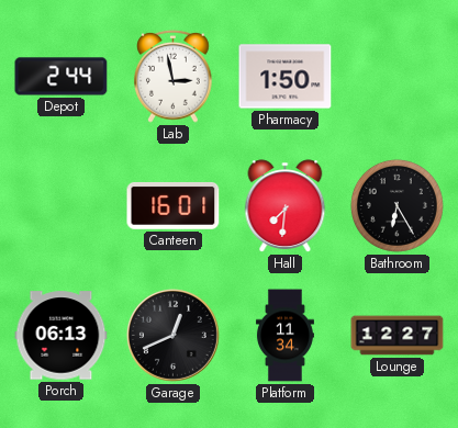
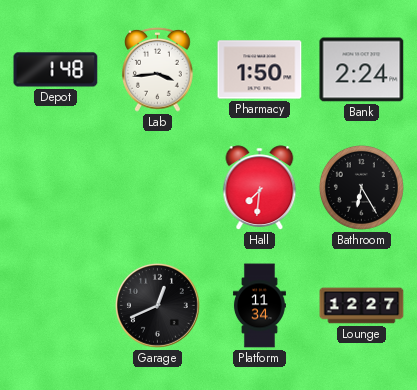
Depot: 2:44 -> 1:48
Lab: 2:58 -> 3:44
Bank: none -> 2:24
Canteen: 16:01 -> none
Porch: 06:13 -> none
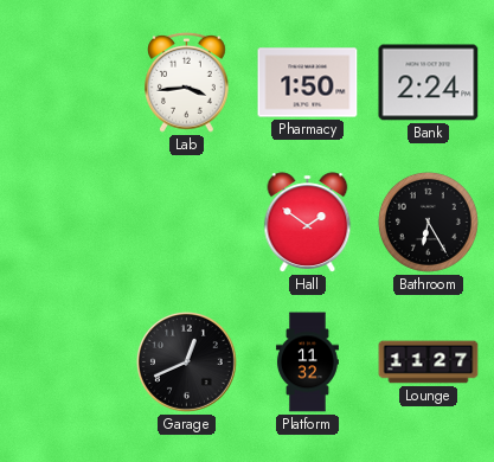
Depot: 1:48 -> none
Hall: 7:31 -> 1:51
Platform: 11:34 -> 11:32
Lounge: 12:27 -> 11:27
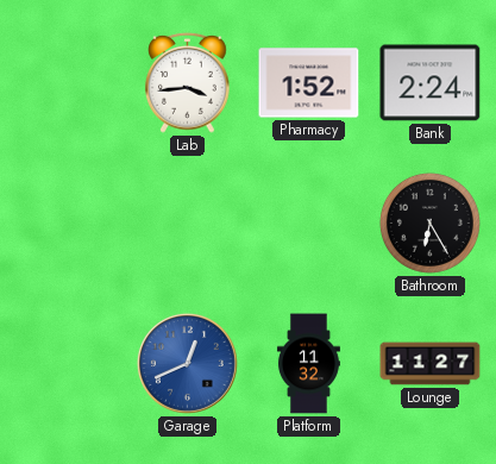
Pharmacy: 1:50 -> 1:52
Hall: 1:51 -> none
Garage dial: black -> blue
